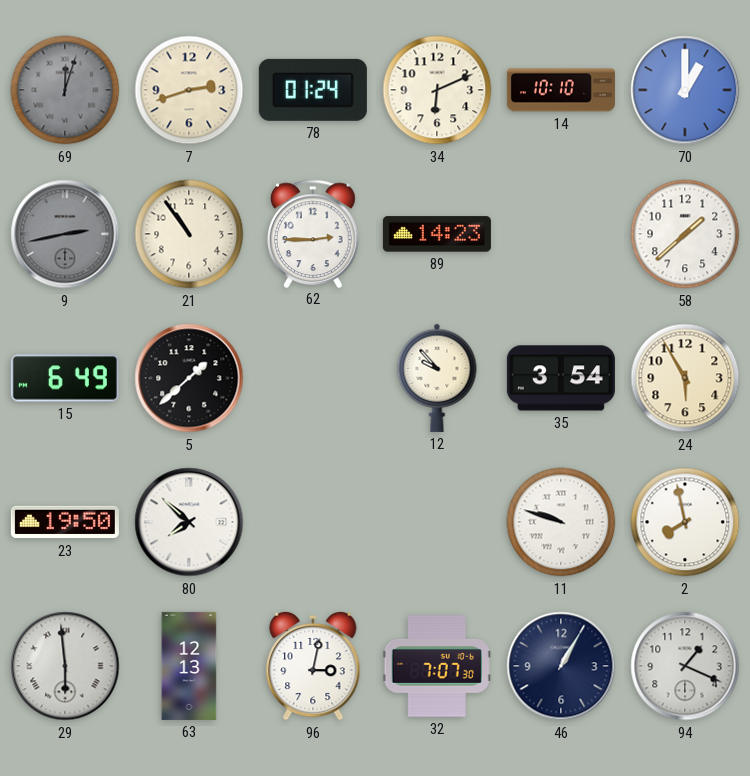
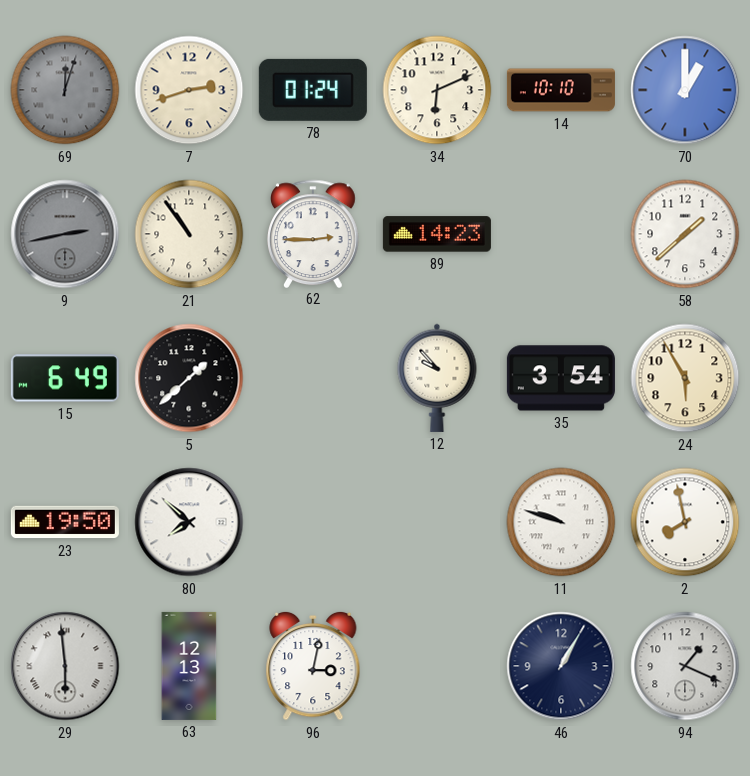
32: 7:07 -> none
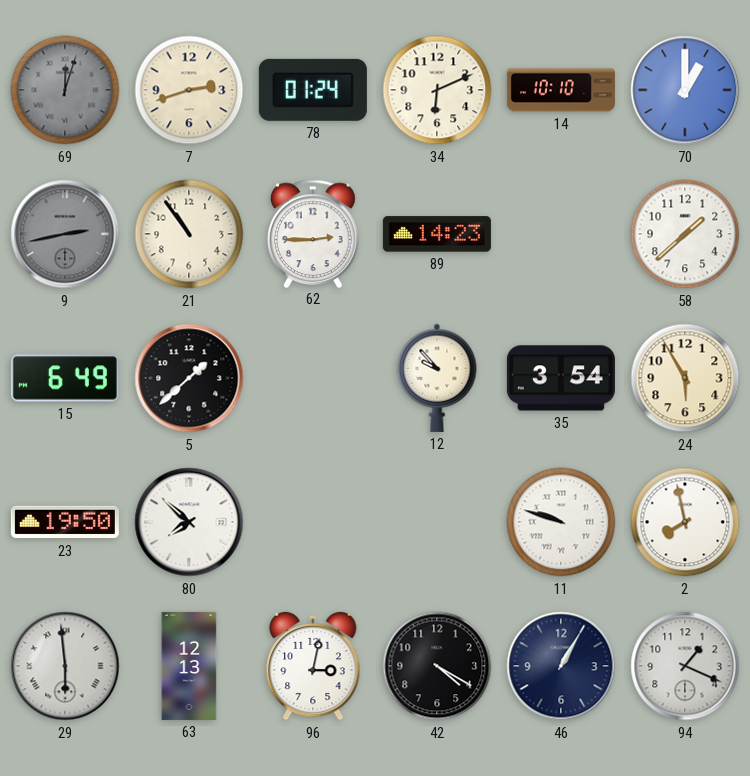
42: none -> 4:20
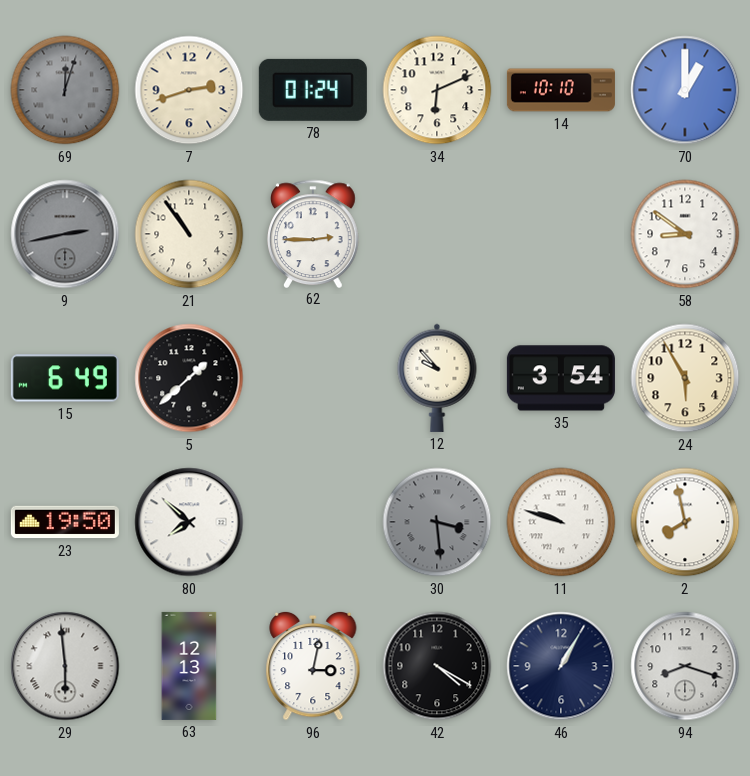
89: 14:23 -> none
58: 1:38 -> 8:51
30: none -> 3:29
94: 1:19 -> 8:18
